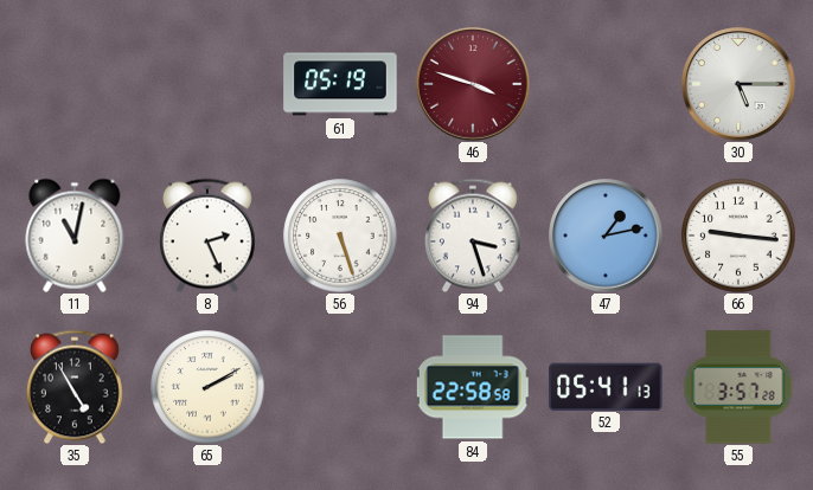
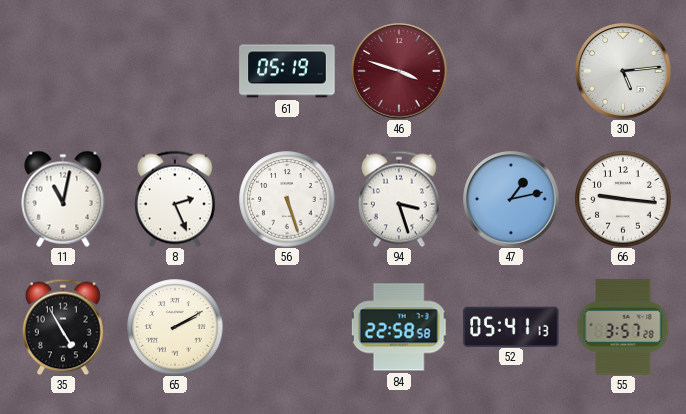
30: 5:15 -> 5:14
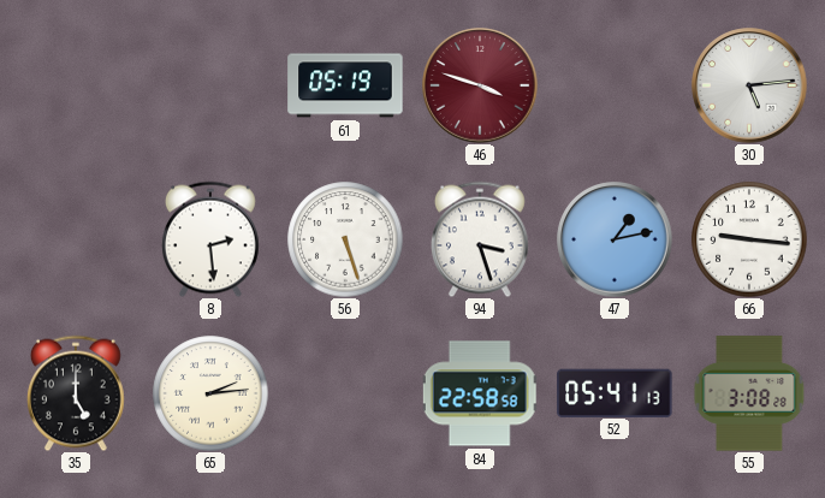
11: 11:02 -> none
8: 2:26 -> 2:29
35: 4:55 -> 5:00
65: 2:10 -> 2:14
55: 3:57 -> 3:08
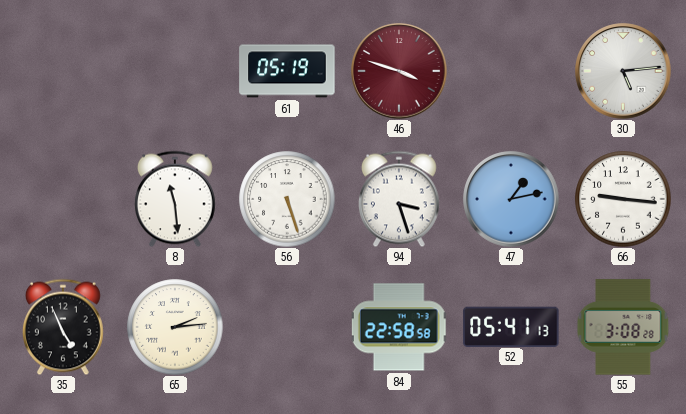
8: 2:29 -> 11:29
35: 5:00 -> 4:56
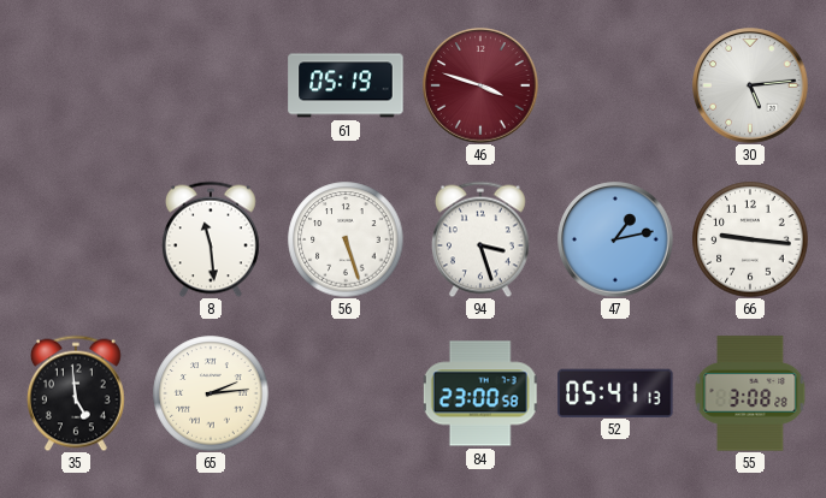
35: 4:56 -> 4:59
84: 22:58 -> 23:00
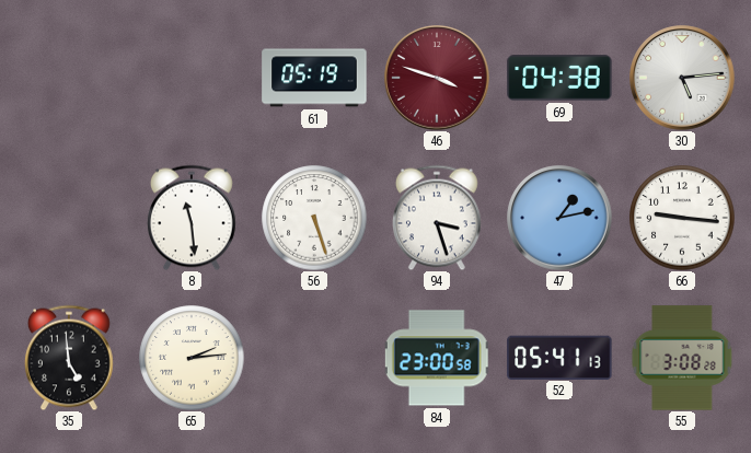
69: none -> 04:38
